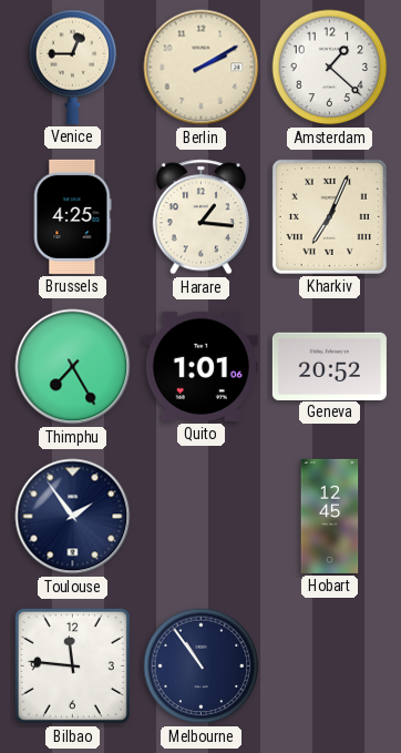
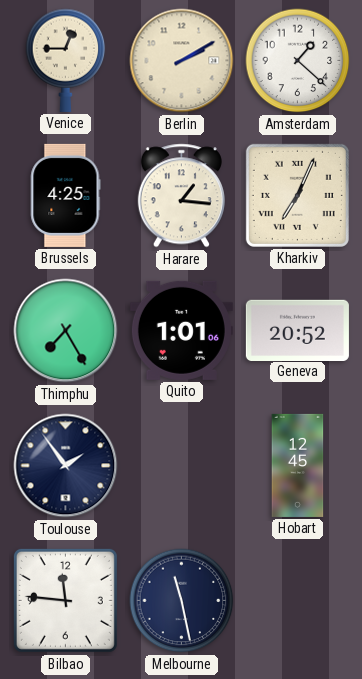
Melbourne: 10:54 -> 11:28
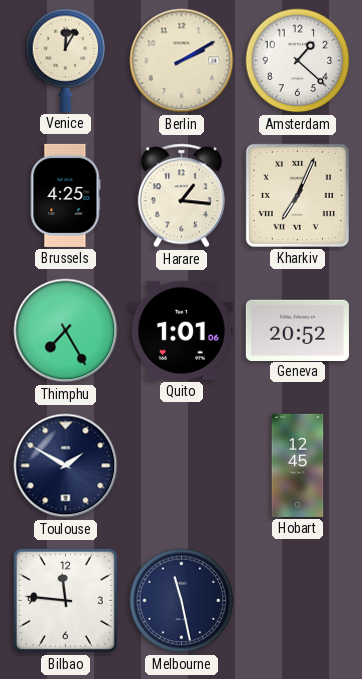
Venice: 12:45 -> 12:05
Toulouse: 1:54 -> 1:50
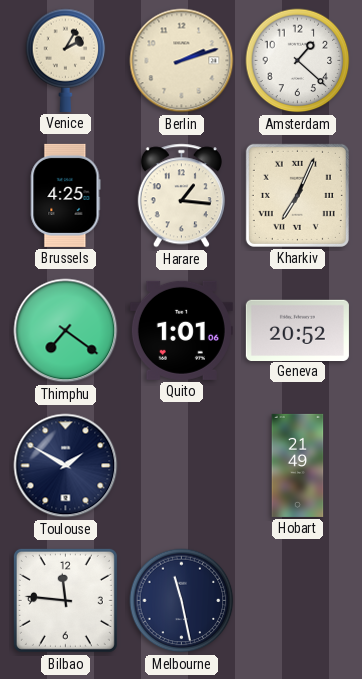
Venice: 12:05 -> 2:05
Berlin: 2:10 -> 2:12
Thimphu: 7:25 -> 7:21
Hobart: 12:45 -> 21:49
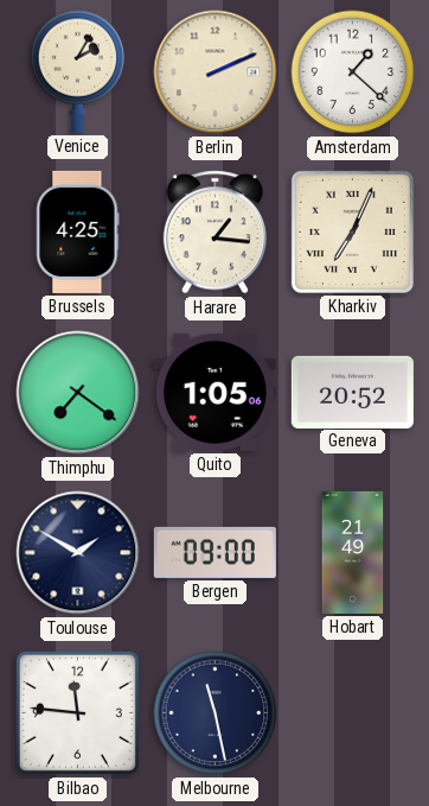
Berlin: 2:12 -> 2:11
Quito: 1:01 -> 1:05
Bergen: none -> 09:00
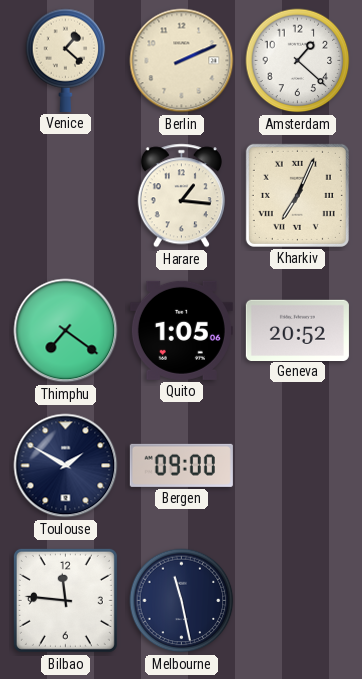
Venice: 2:05 -> 1:22
Brussels: 4:25 -> none
Hobart: 21:49 -> none
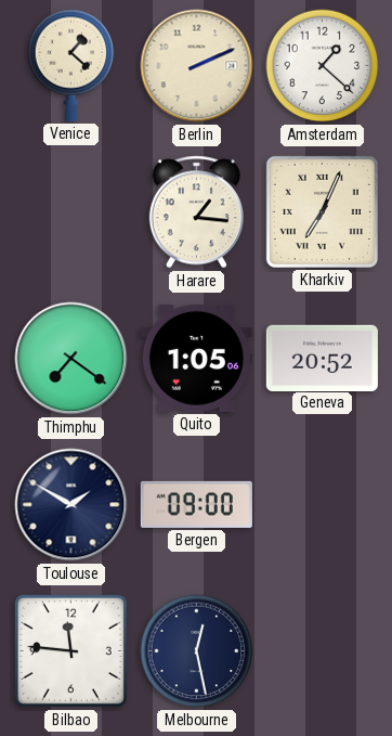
Melbourne: 11:28 -> 12:28
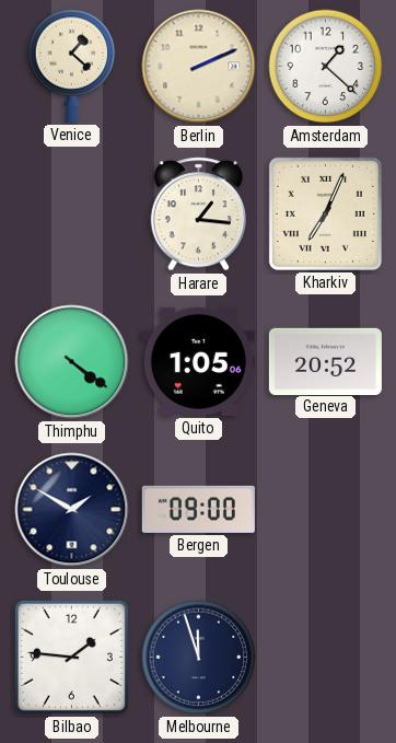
Thimphu: 7:21 -> 4:21
Bilbao: 11:46 -> 1:46
Melbourne: 12:28 -> 11:57
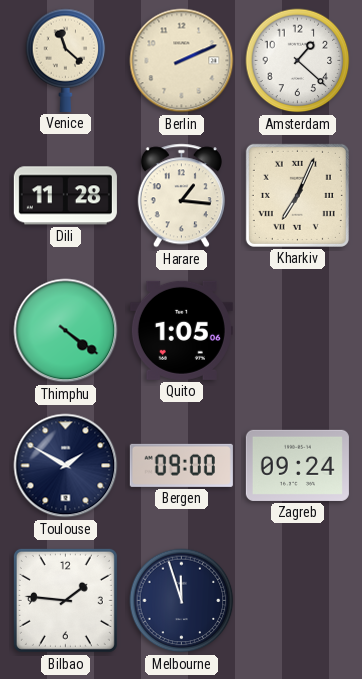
Venice: 1:22 -> 11:22
Dili: none -> 11:28
Geneva: 20:52 -> none
Zagreb: none -> 09:24
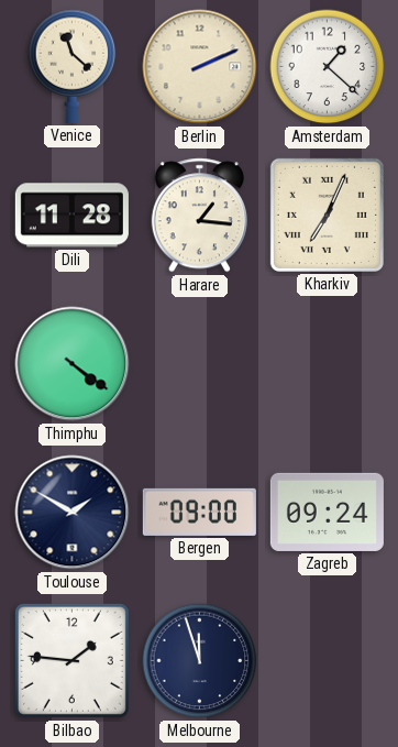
Quito: 1:05 -> none
